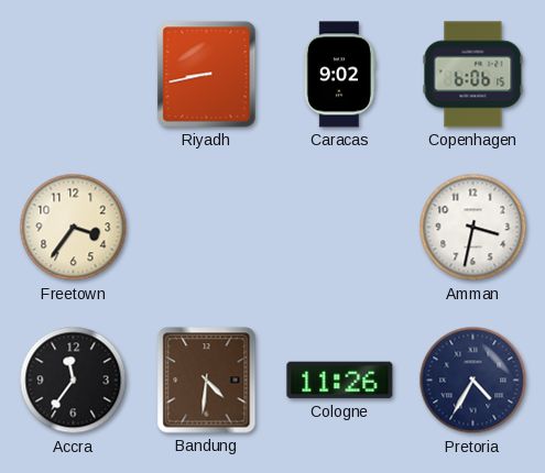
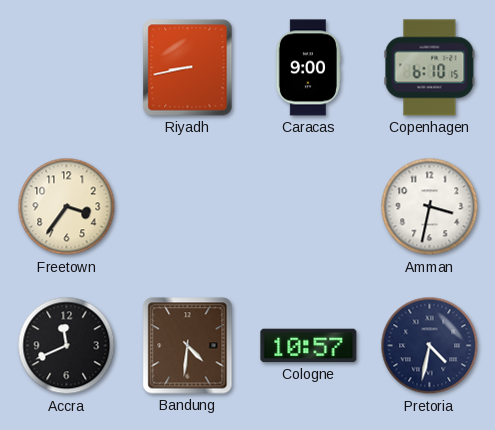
Caracas: 9:02 -> 9:00
Copenhagen: 6:06 -> 6:10
Accra: 11:36 -> 11:41
Cologne: 11:26 -> 10:57
Pretoria: 4:35 -> 4:32
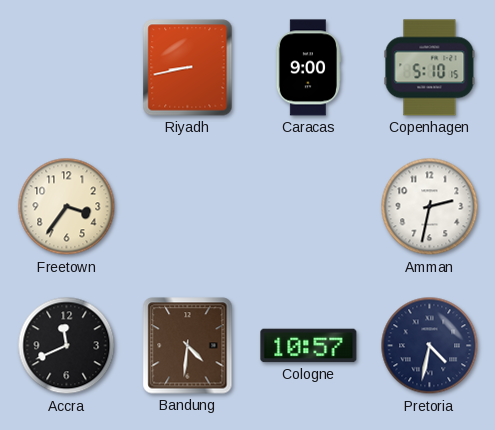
Copenhagen: 6:10 -> 5:10
Amman: 3:32 -> 2:32
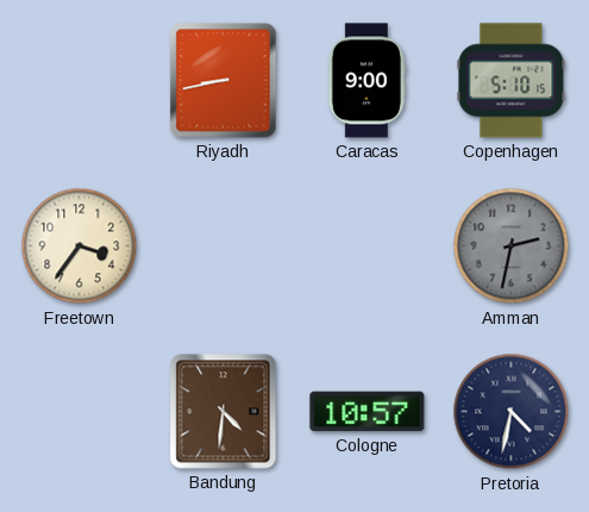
Amman dial: white -> grey
Accra: 11:41 -> none
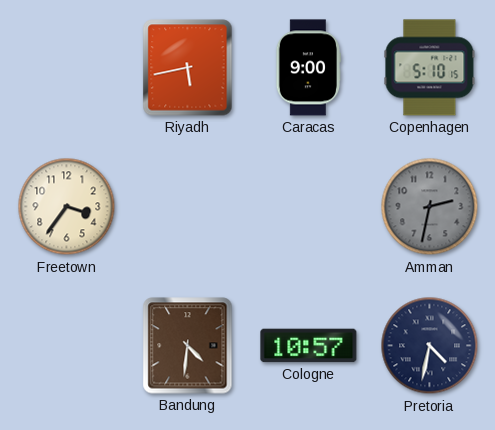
Riyadh: 8:43 -> 5:43
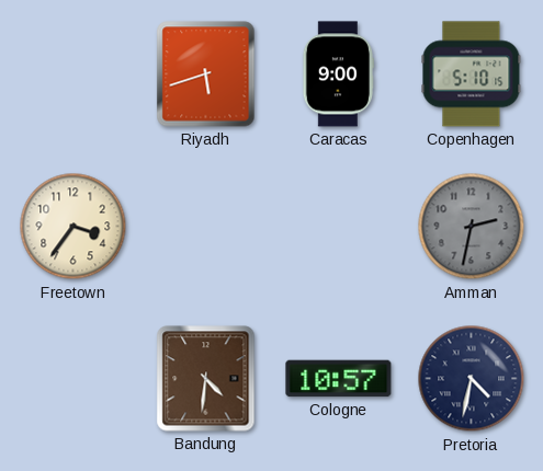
Riyadh: 5:43 -> 5:42
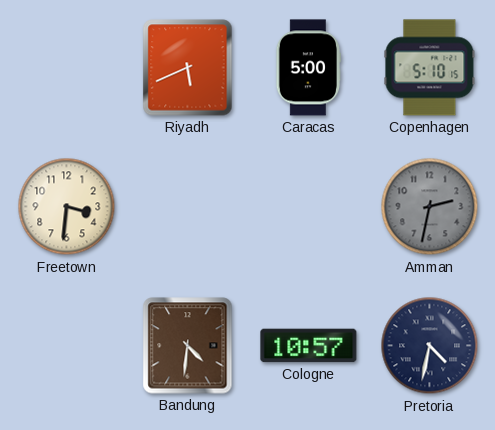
Riyadh: 5:42 -> 5:41
Caracas: 9:00 -> 5:00
Freetown: 3:36 -> 3:31
